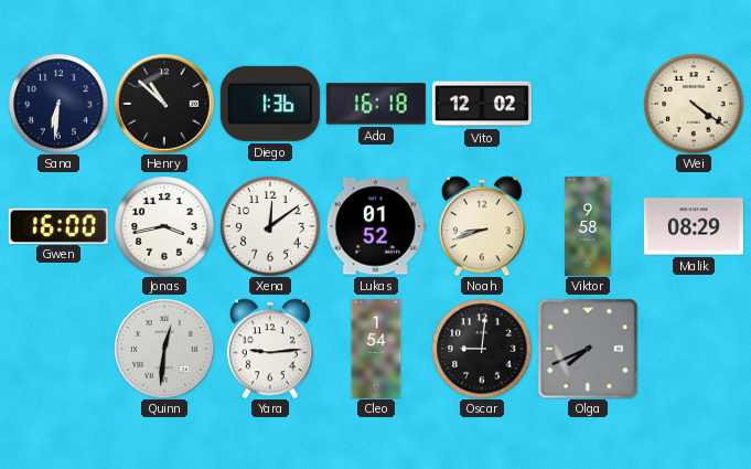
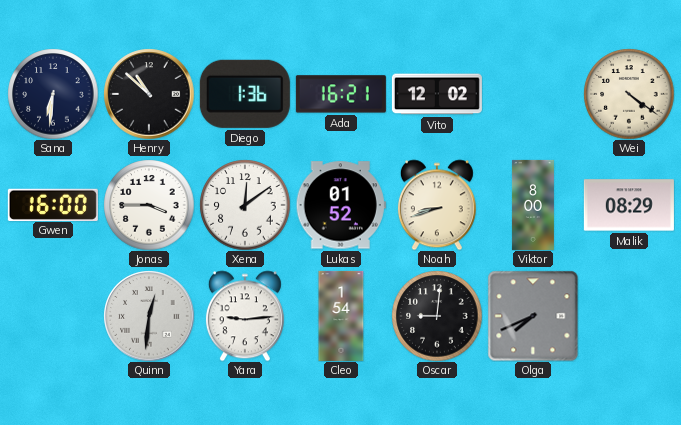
Ada: 16:18 -> 16:21
Jonas: 3:43 -> 3:45
Viktor: 9:58 -> 8:00
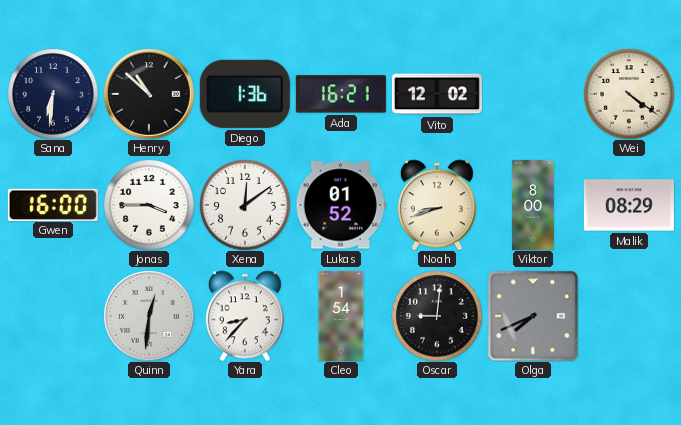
Yara: 9:14 -> 8:37
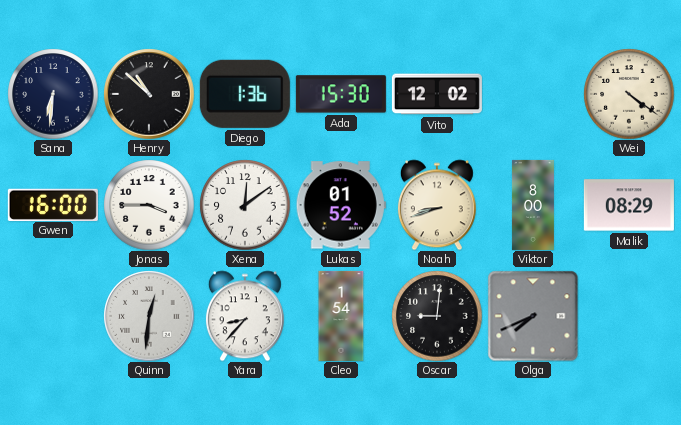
Ada: 16:21 -> 15:30
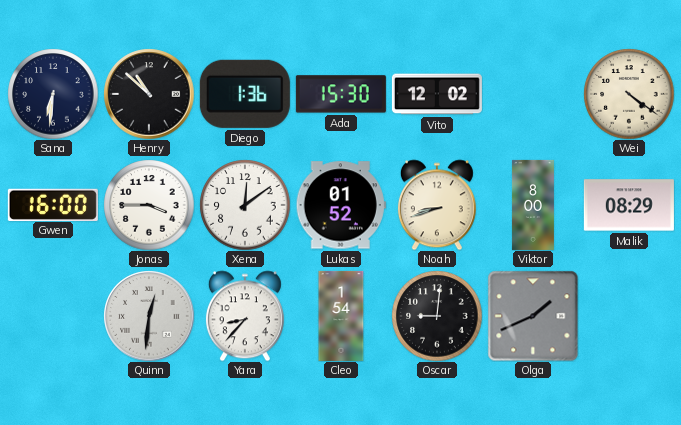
Olga: 7:41 -> 1:41
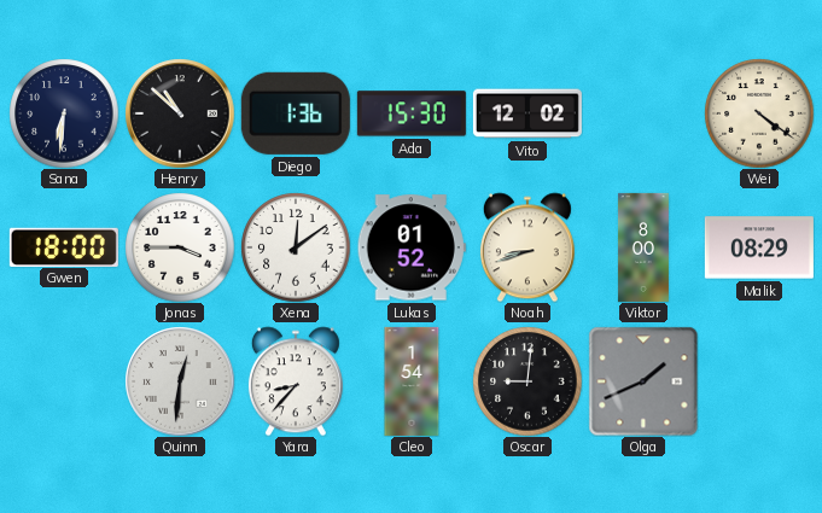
Gwen: 16:00 -> 18:00
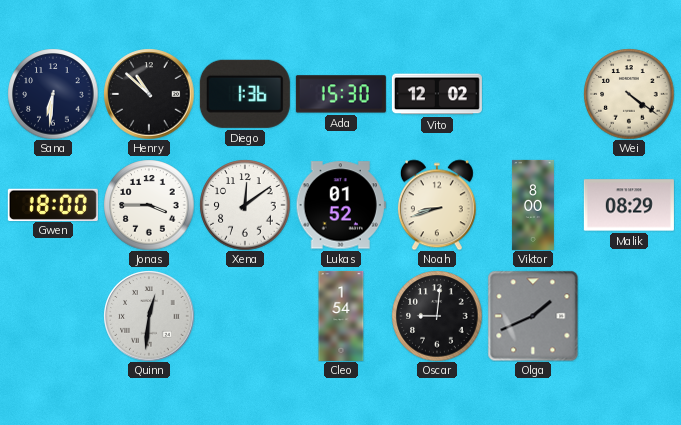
Yara: 8:37 -> none
